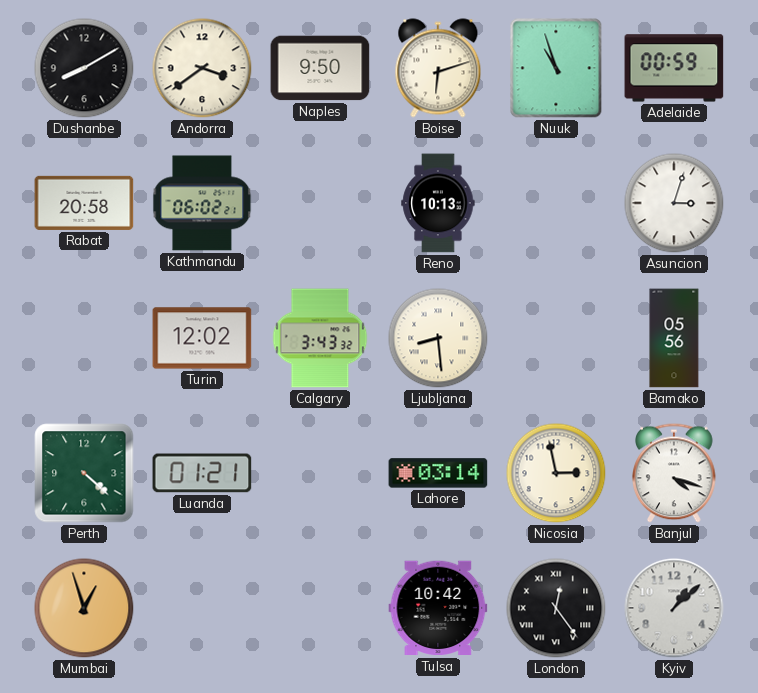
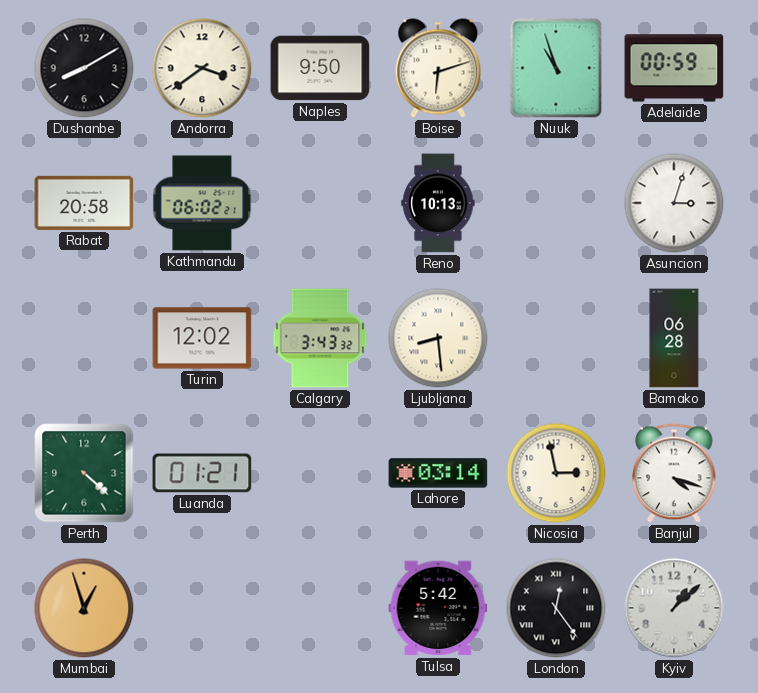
Bamako: 05:56 -> 06:28
Tulsa: 10:42 -> 5:42
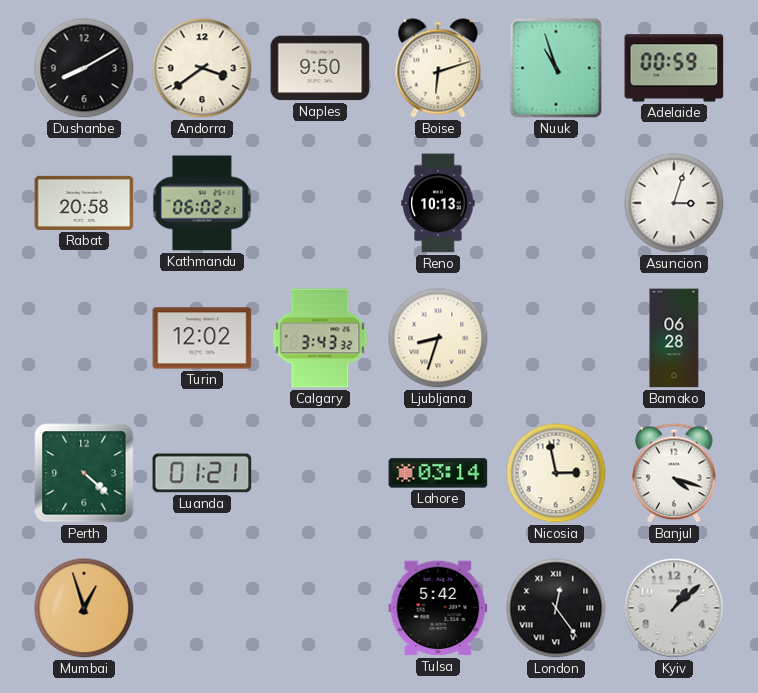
Ljubljana: 8:29 -> 8:33
